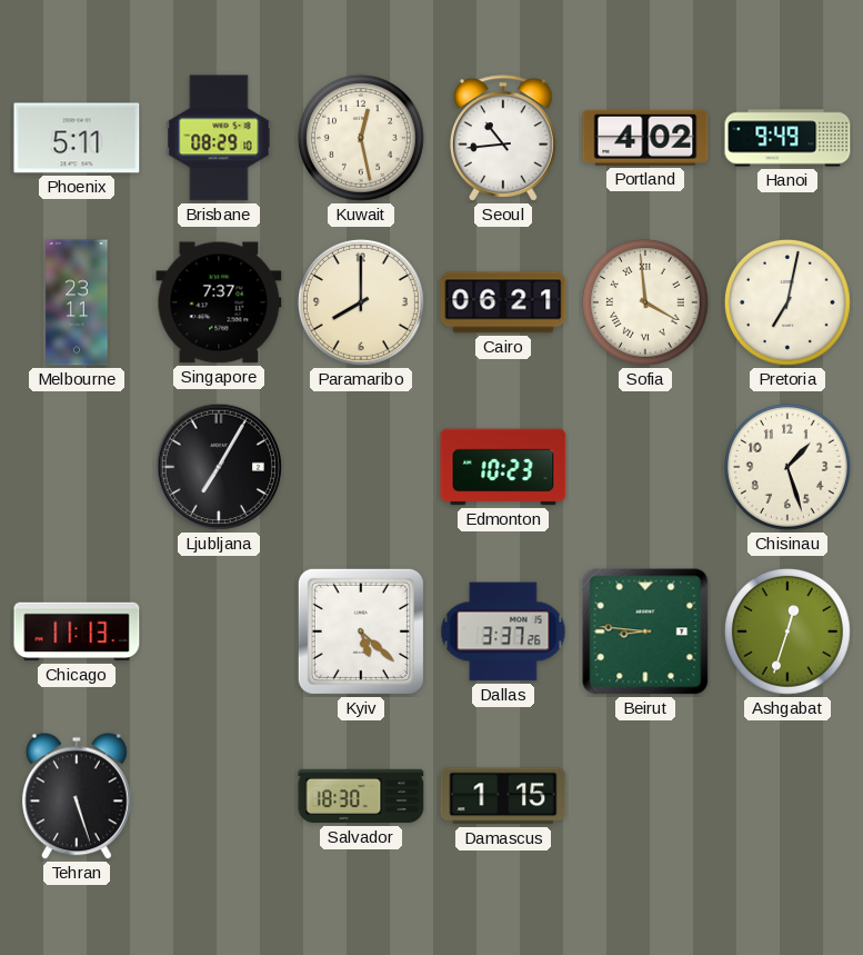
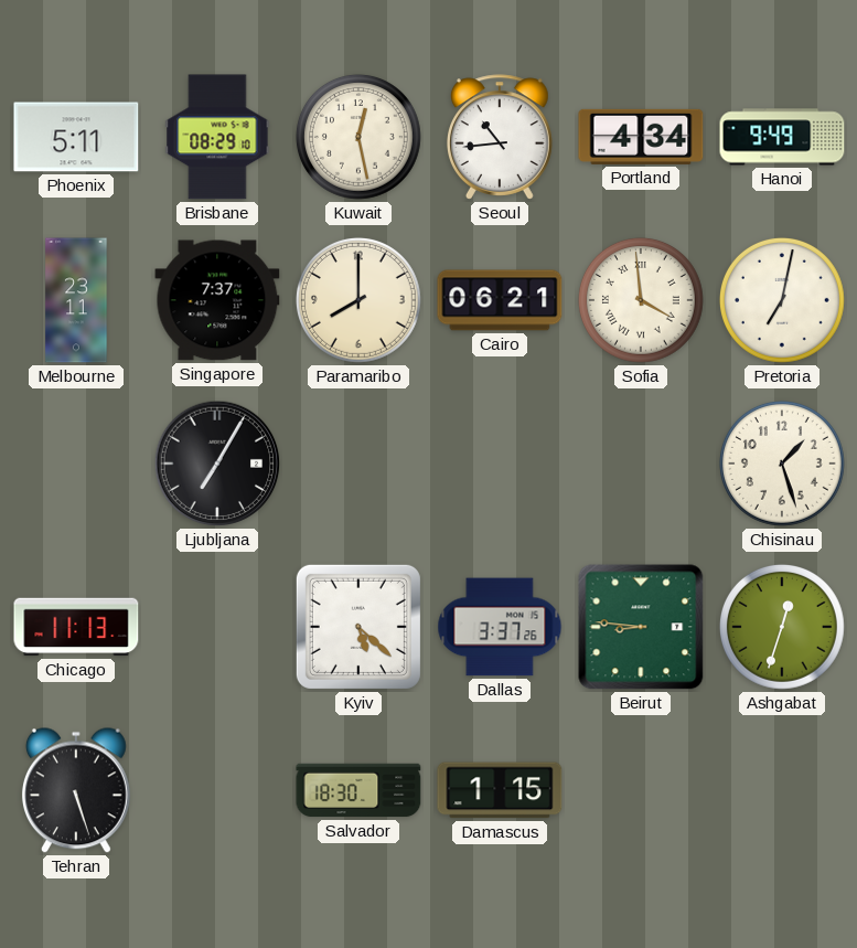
Portland: 4:02 -> 4:34
Edmonton: 10:23 -> none
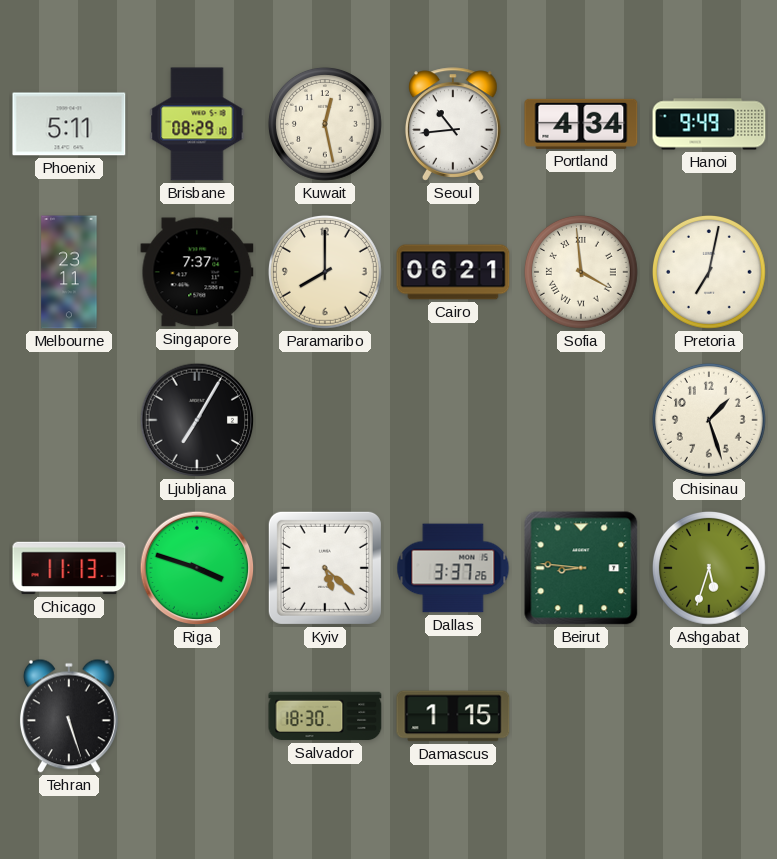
Riga: none -> 3:48
Ashgabat: 12:33 -> 5:33
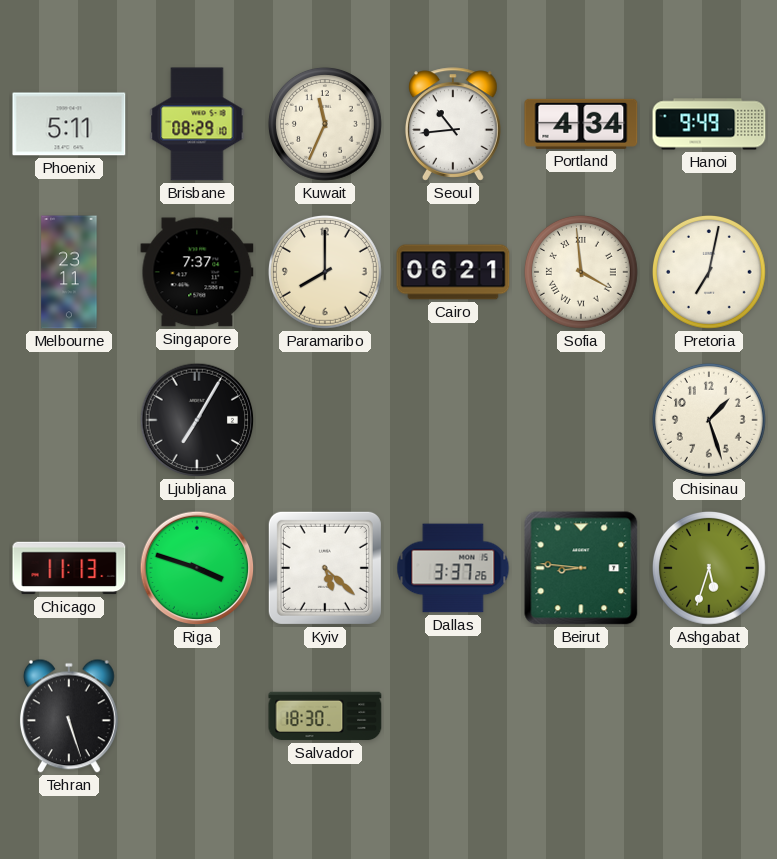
Kuwait: 12:28 -> 11:34
Damascus: 1:15 -> none
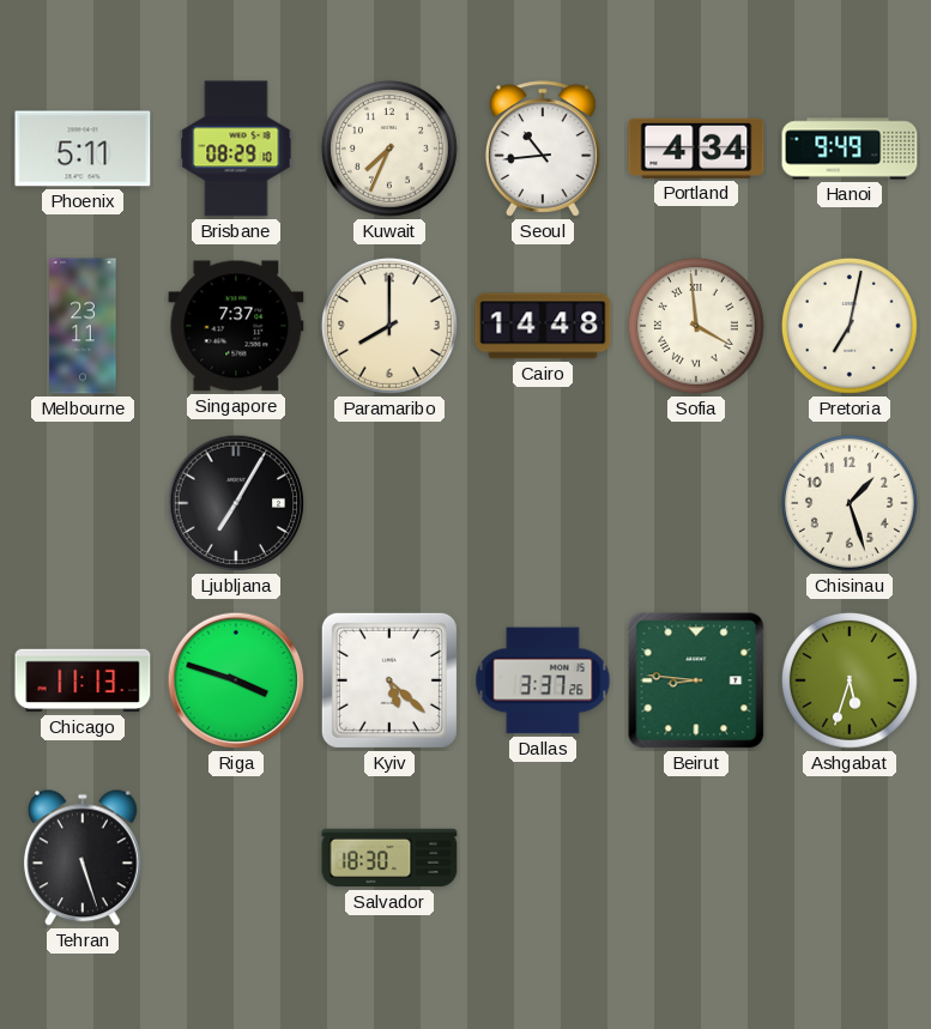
Kuwait: 11:34 -> 7:34
Cairo: 06:21 -> 14:48
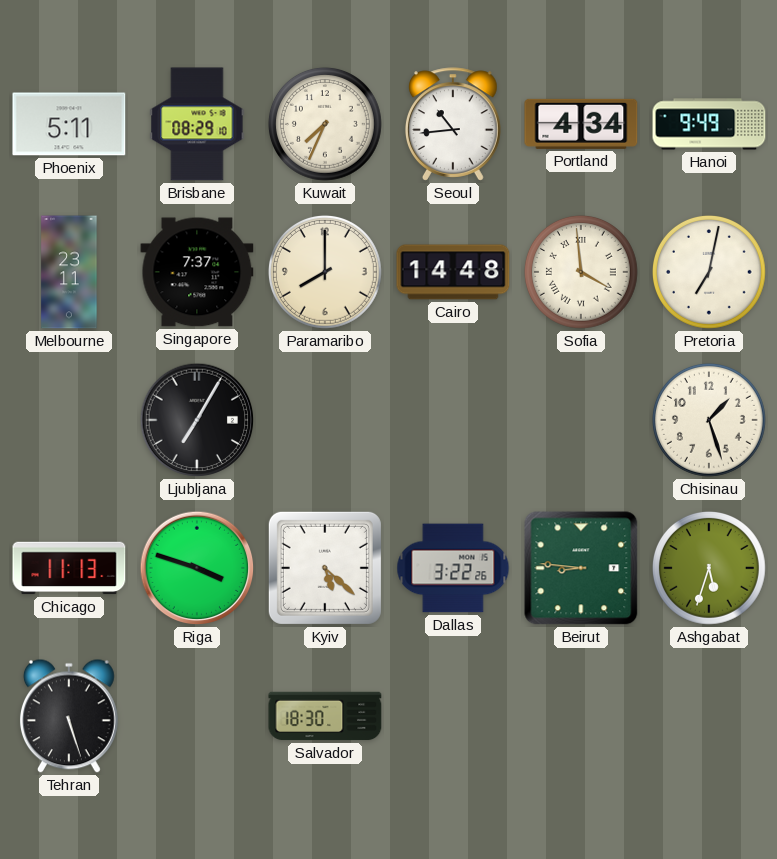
Dallas: 3:37 -> 3:22
